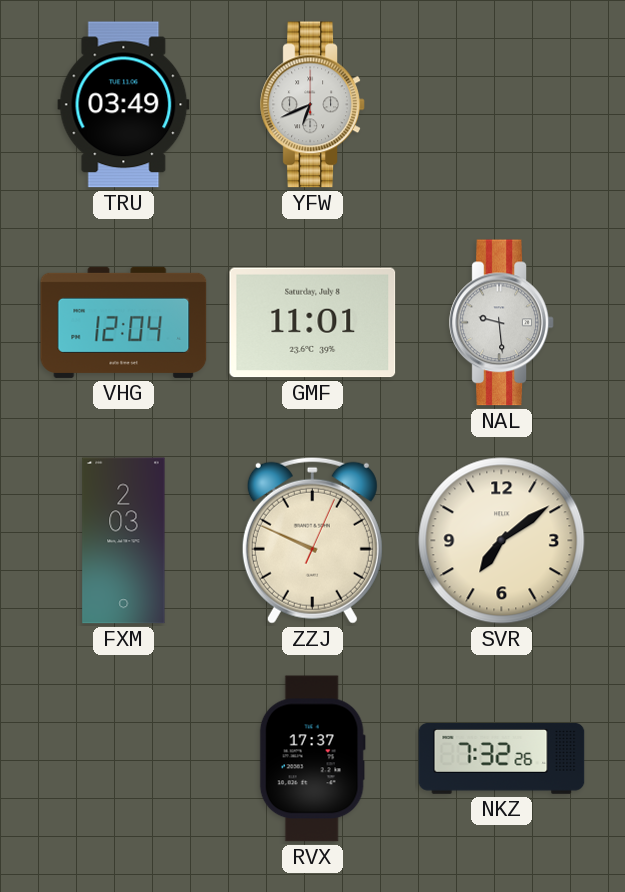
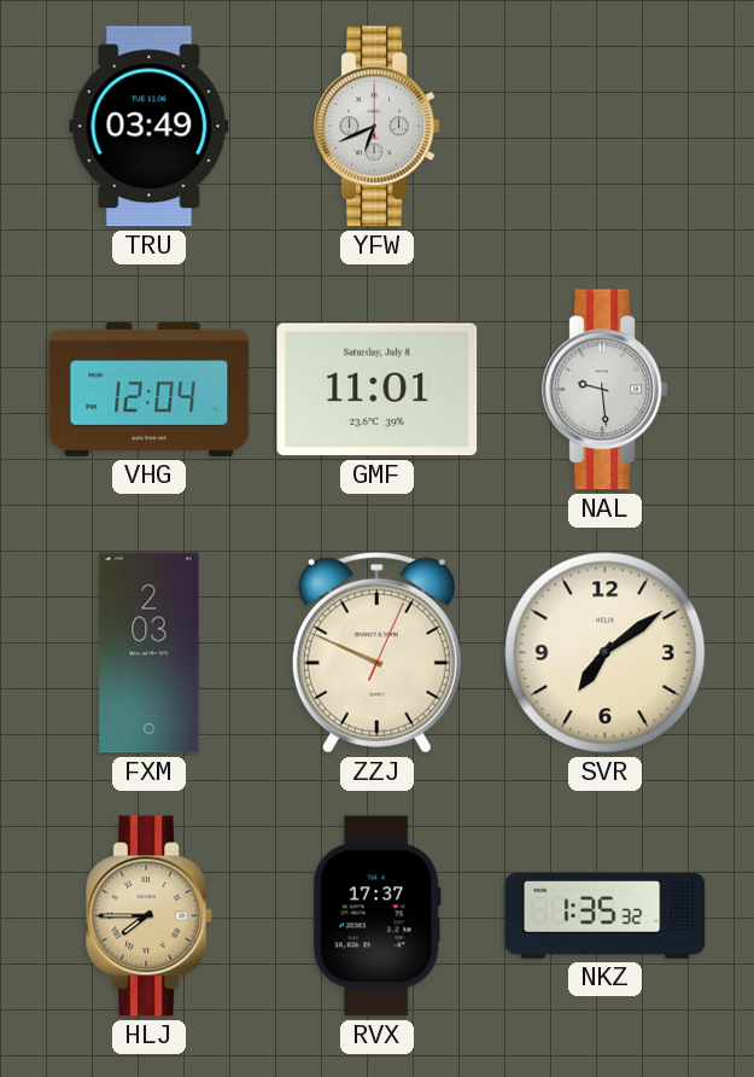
HLJ: none -> 7:45
NKZ: 7:32 -> 1:35
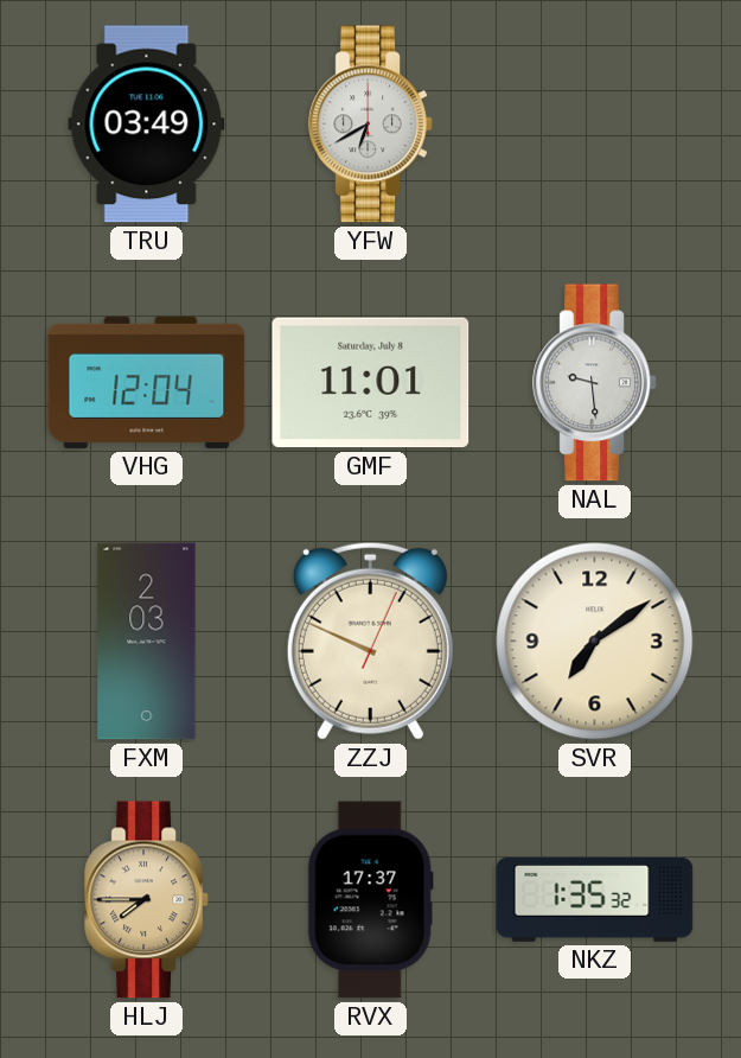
YFW: 6:41 -> 6:40
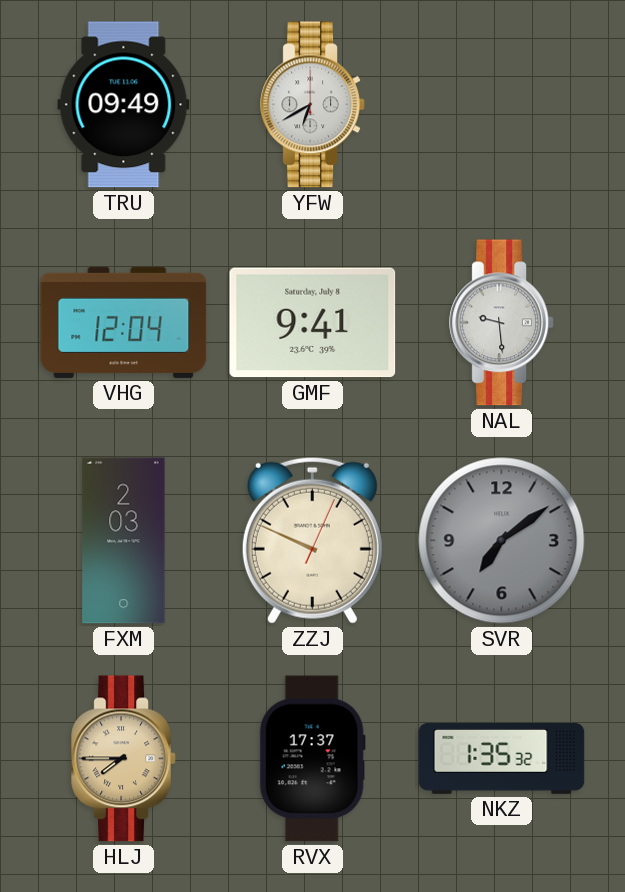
TRU: 03:49 -> 09:49
GMF: 11:01 -> 9:41
SVR dial: cream -> grey
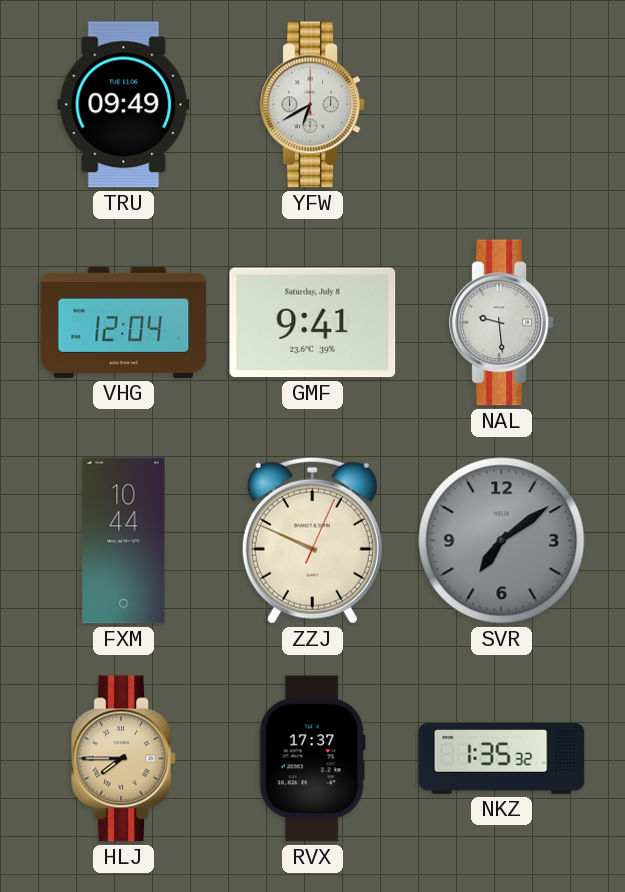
FXM: 2:03 -> 10:44
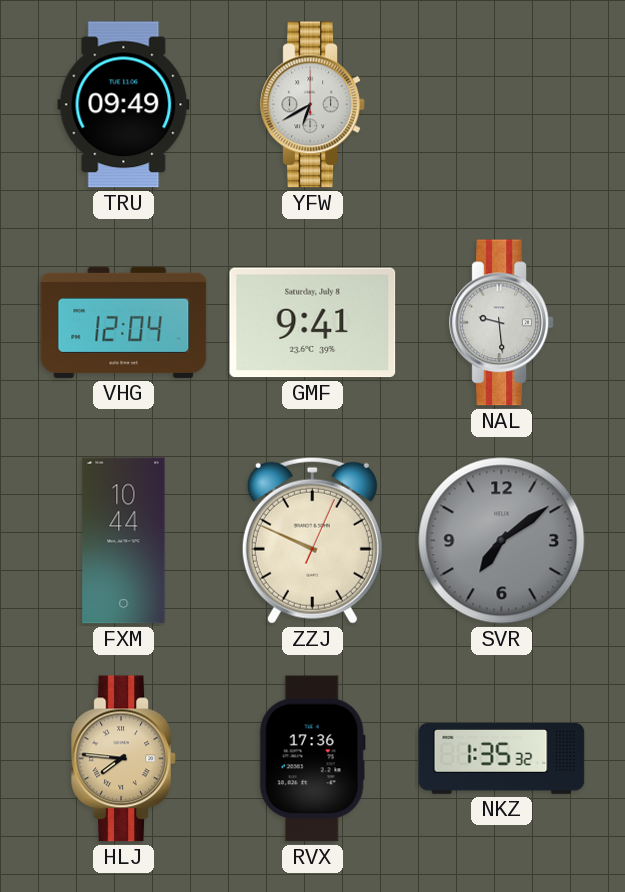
HLJ: 7:45 -> 7:46
RVX: 17:37 -> 17:36
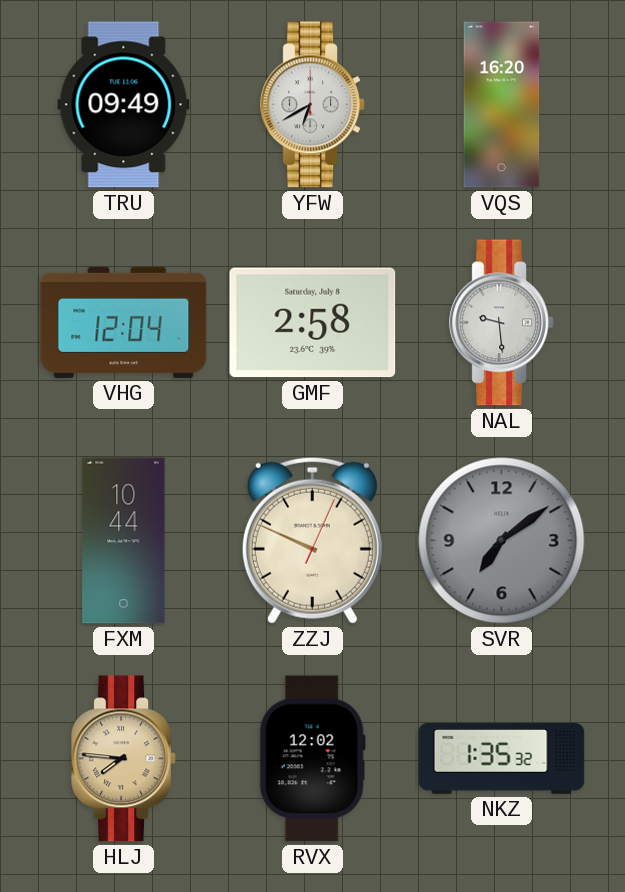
VQS: none -> 16:20
GMF: 9:41 -> 2:58
RVX: 17:36 -> 12:02
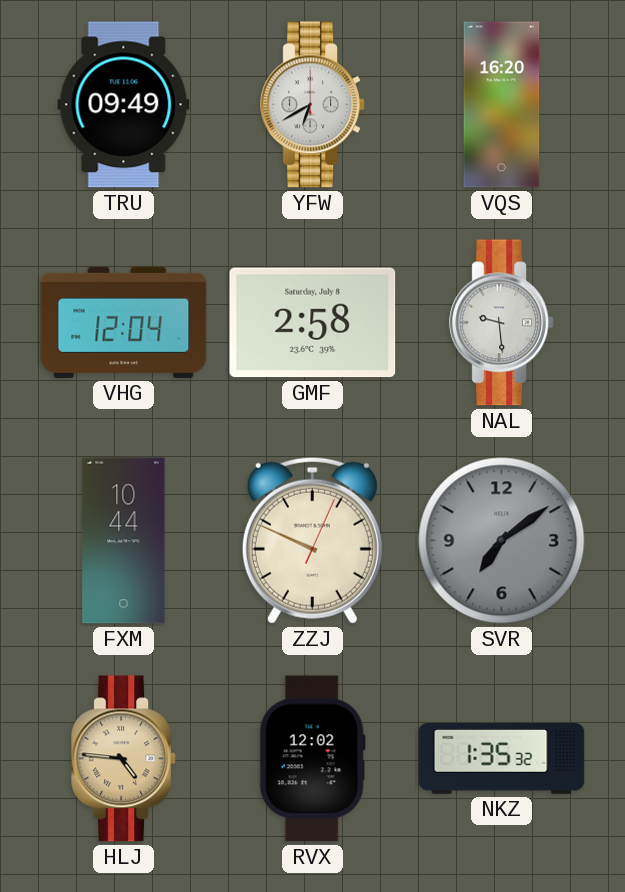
HLJ: 7:46 -> 4:46
